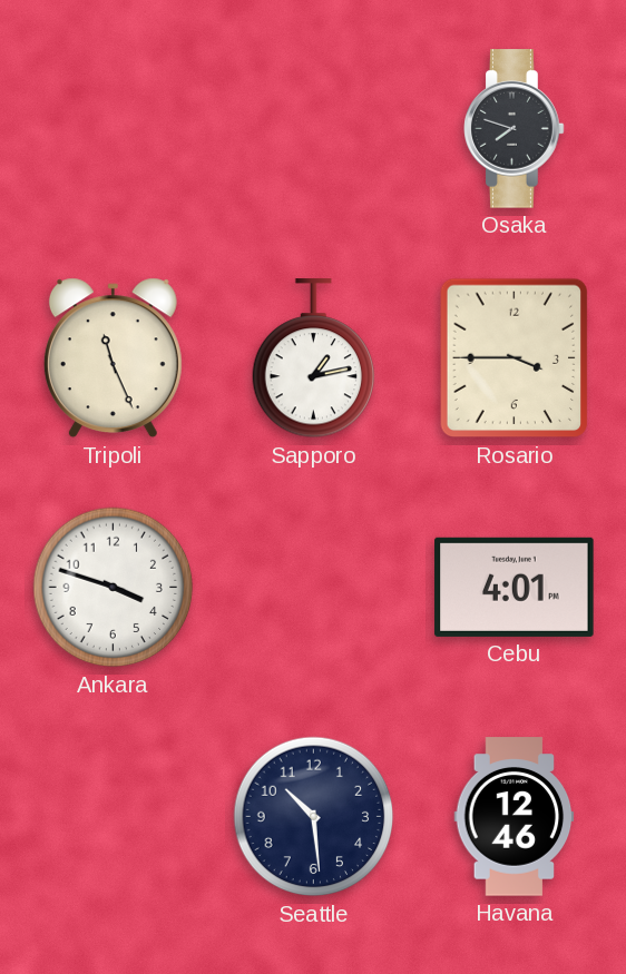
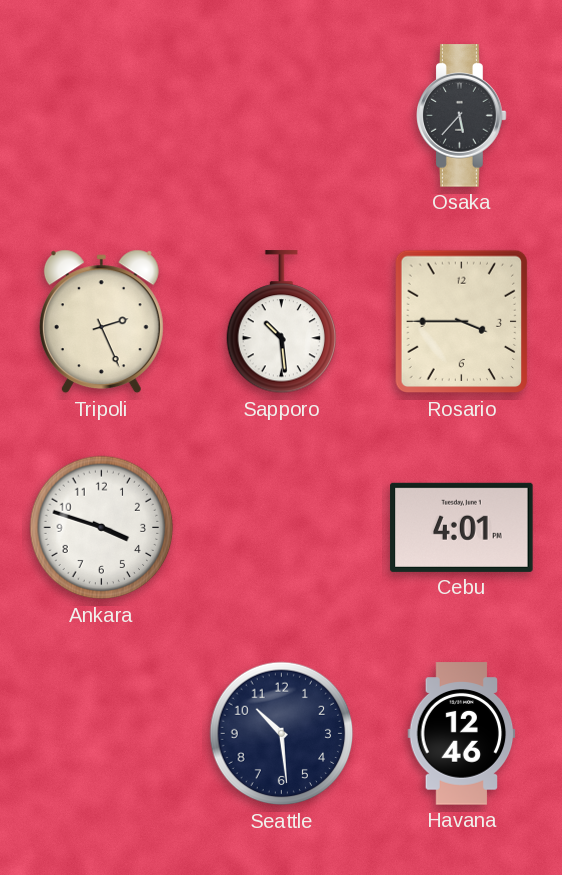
Osaka: 7:48 -> 5:37
Tripoli: 11:26 -> 2:26
Sapporo: 1:13 -> 10:29
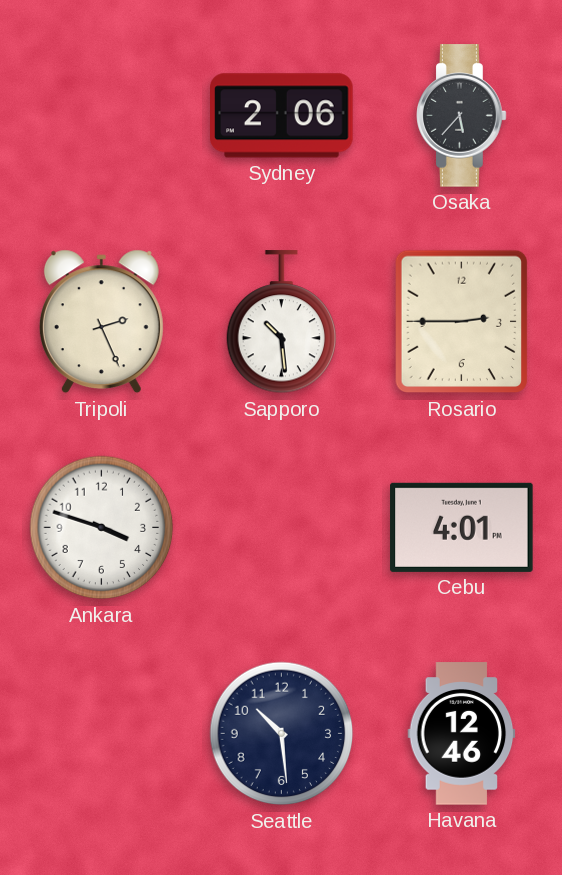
Sydney: none -> 2:06
Rosario: 3:45 -> 2:45
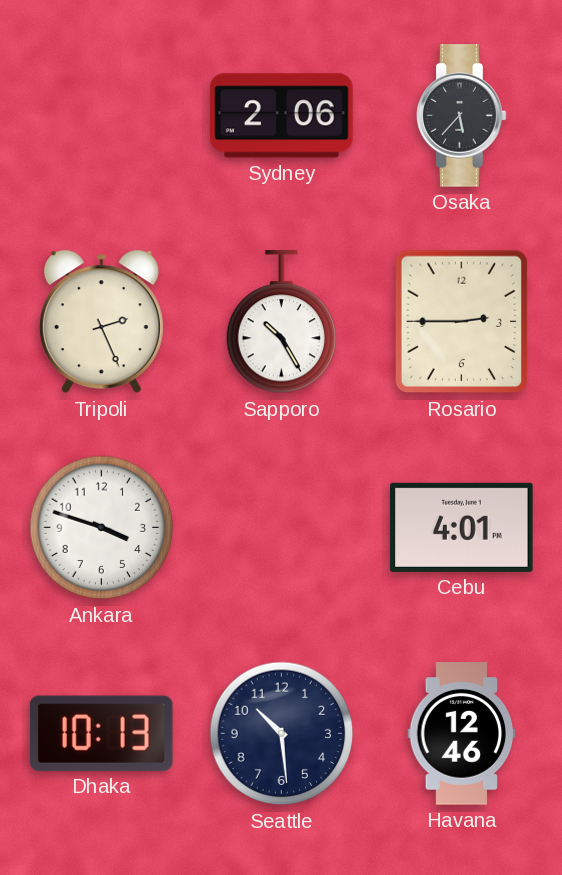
Sapporo: 10:29 -> 10:25
Dhaka: none -> 10:13
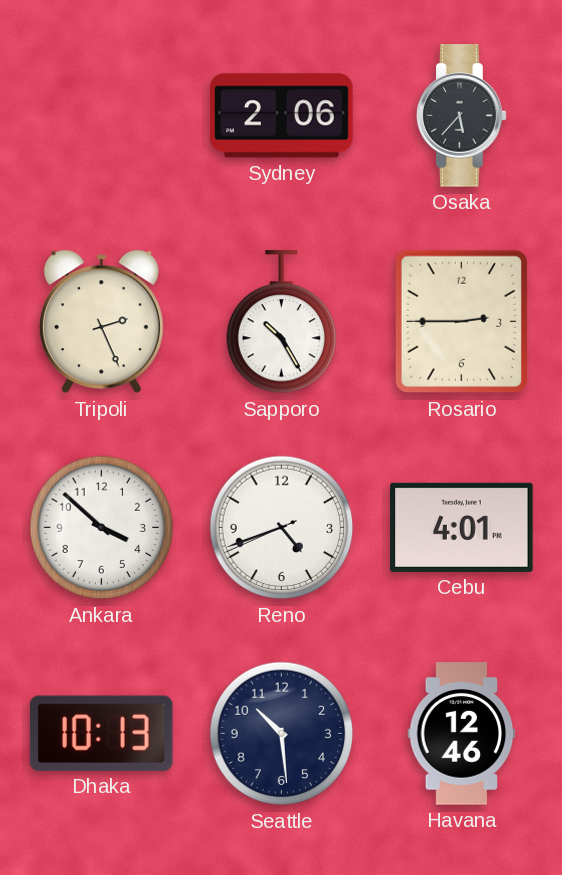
Ankara: 3:48 -> 3:52
Reno: none -> 4:41
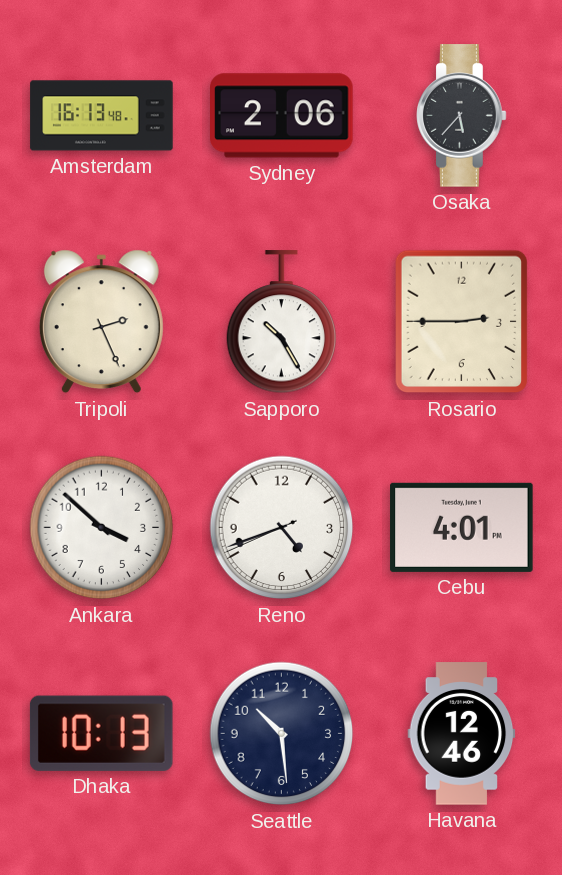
Amsterdam: none -> 16:13
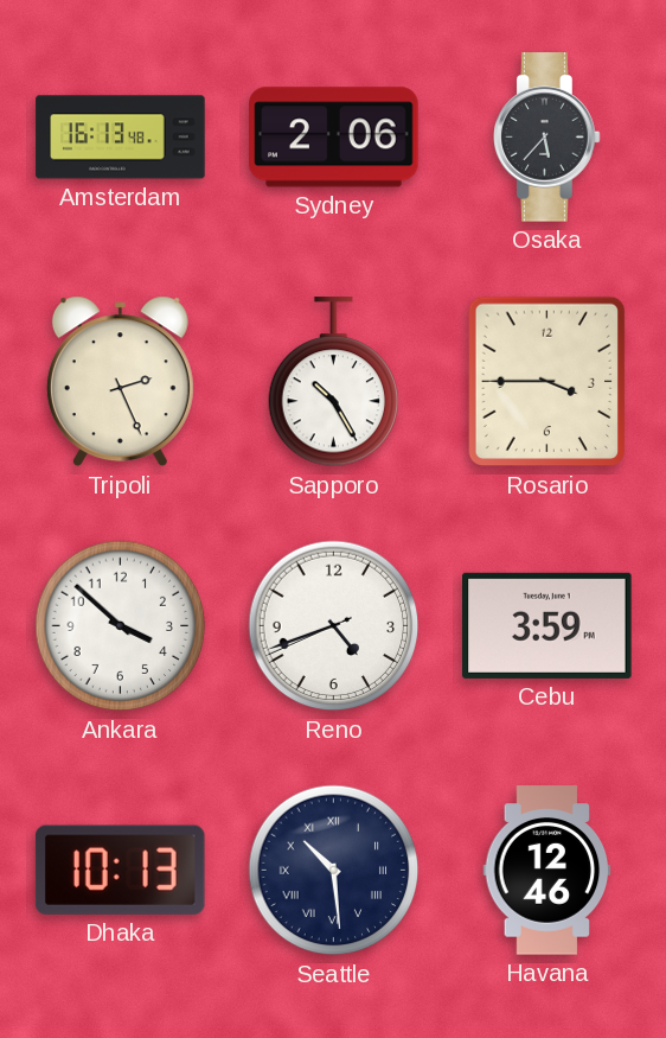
Rosario: 2:45 -> 3:45
Cebu: 4:01 -> 3:59
Seattle numerals: Arabic -> Roman
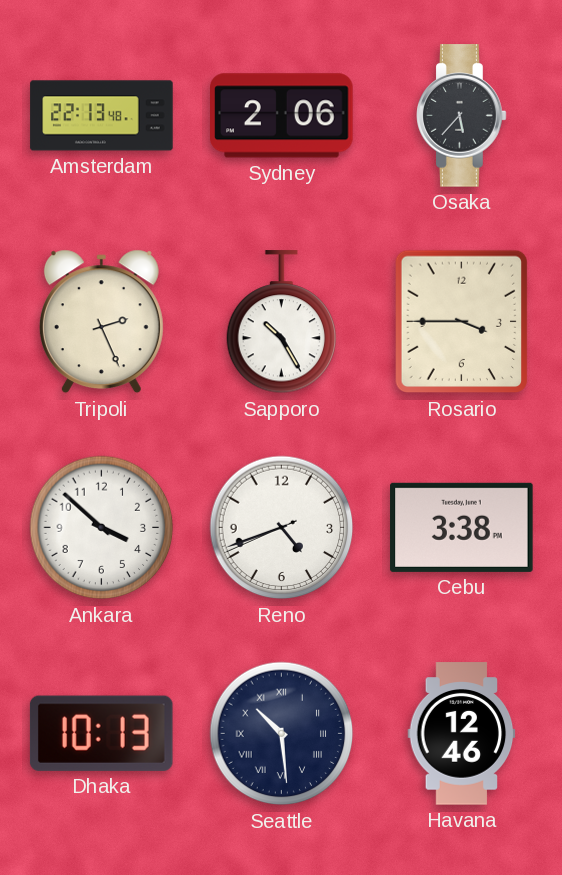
Amsterdam: 16:13 -> 22:13
Cebu: 3:59 -> 3:38
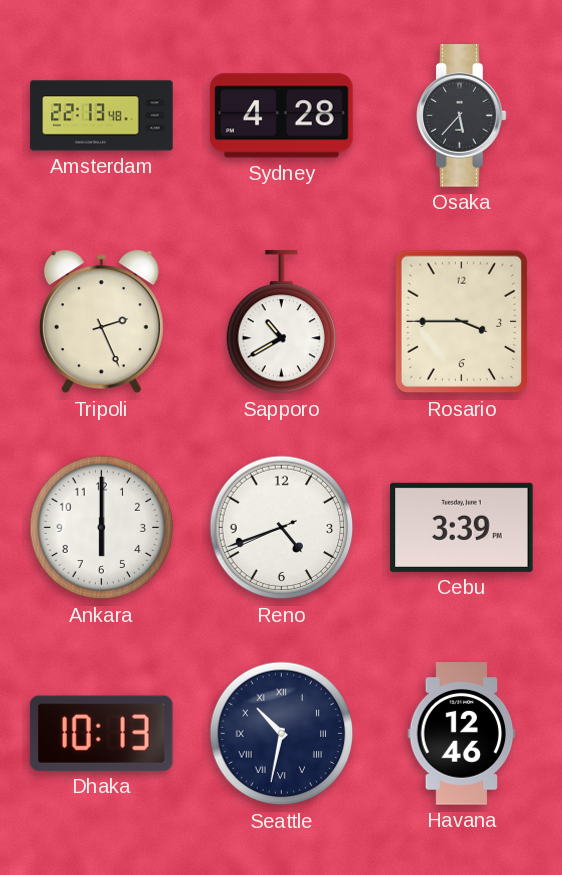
Sydney: 2:06 -> 4:28
Sapporo: 10:25 -> 10:40
Ankara: 3:52 -> 6:00
Cebu: 3:38 -> 3:39
Seattle: 10:29 -> 10:32
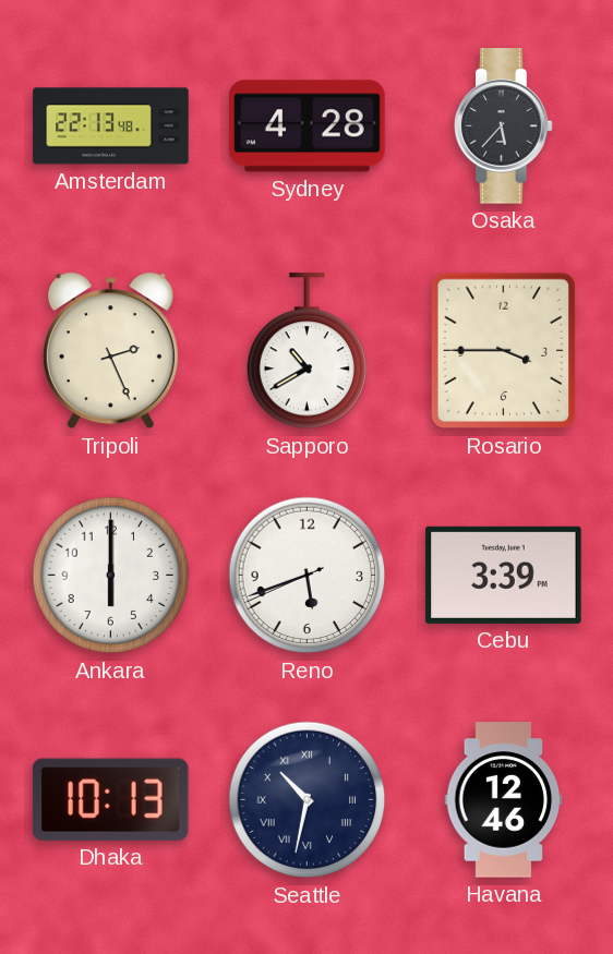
Reno: 4:41 -> 5:41
